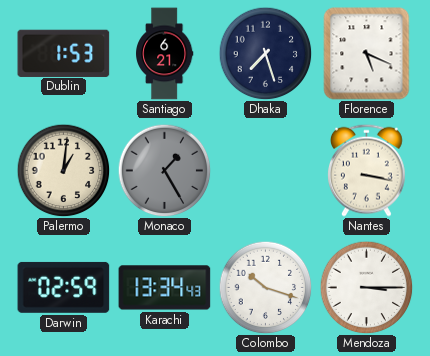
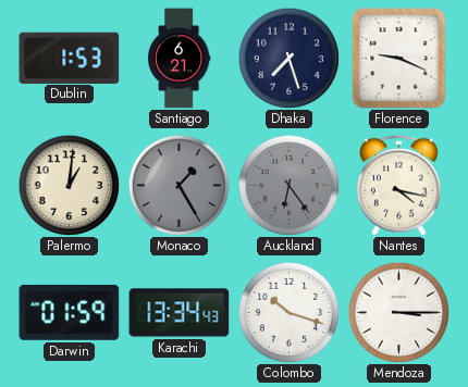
Florence: 5:19 -> 9:19
Auckland: none -> 6:24
Nantes: 3:17 -> 4:17
Darwin: 02:59 -> 01:59
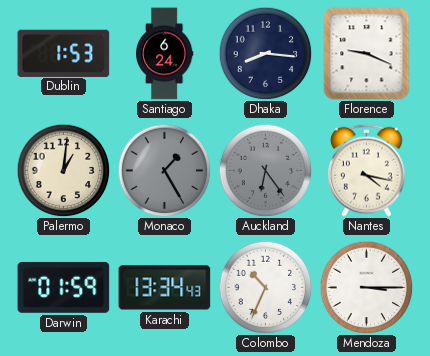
Santiago: 6:21 -> 6:24
Dhaka: 7:27 -> 8:16
Colombo: 10:18 -> 10:34
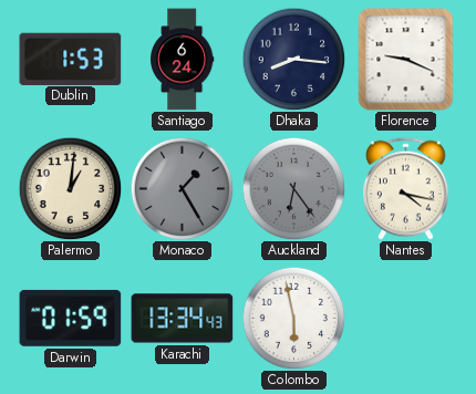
Colombo: 10:34 -> 5:58
Mendoza: 3:15 -> none
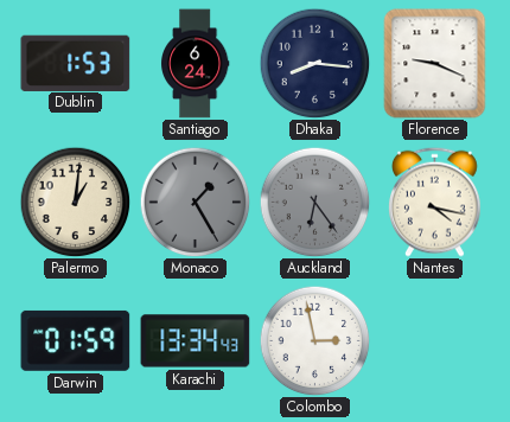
Colombo: 5:58 -> 2:58
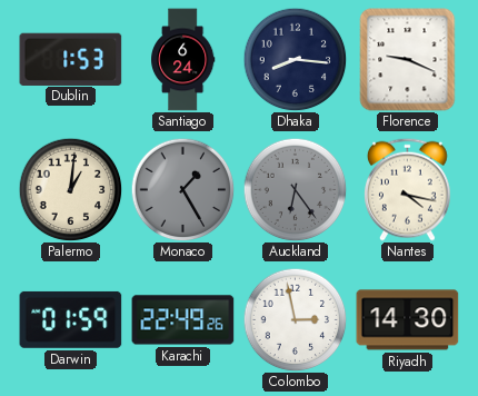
Karachi: 13:34 -> 22:49
Riyadh: none -> 14:30
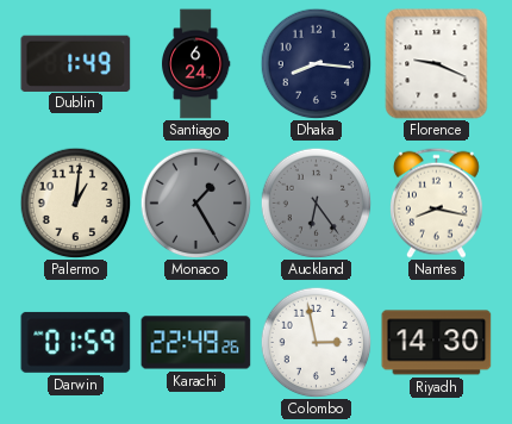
Dublin: 1:53 -> 1:49
Nantes: 4:17 -> 8:17
